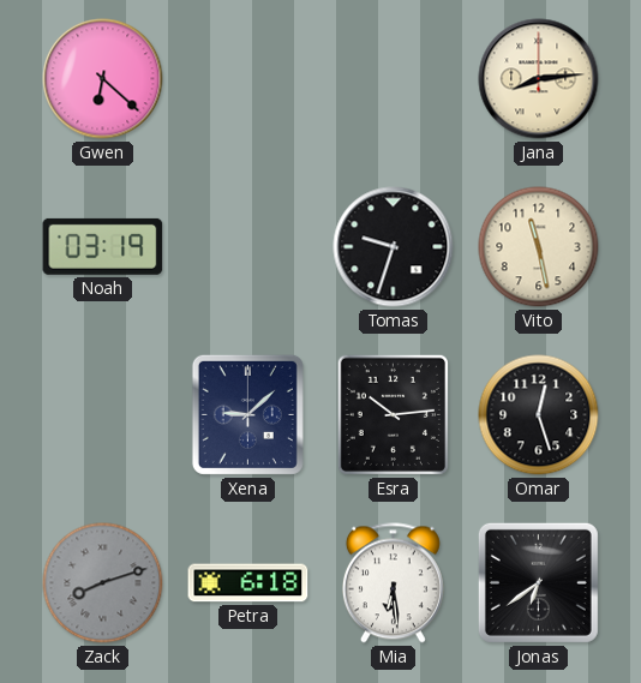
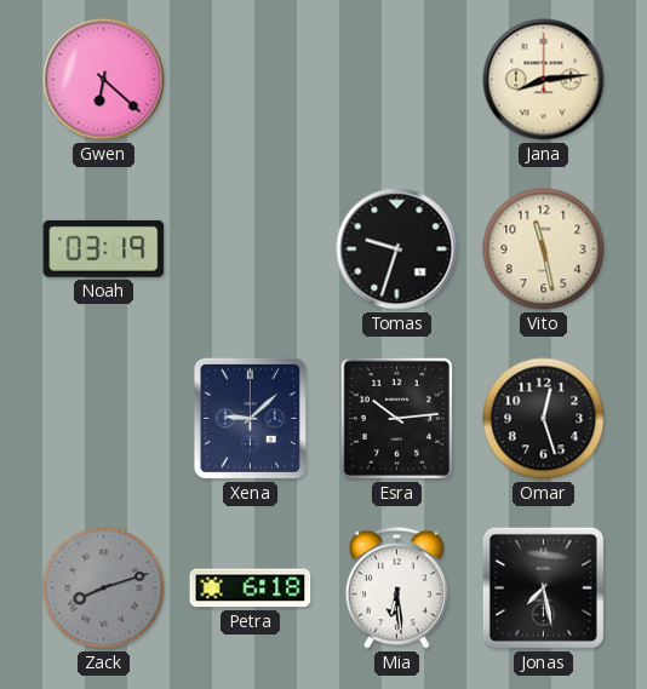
Jonas: 6:39 -> 7:28
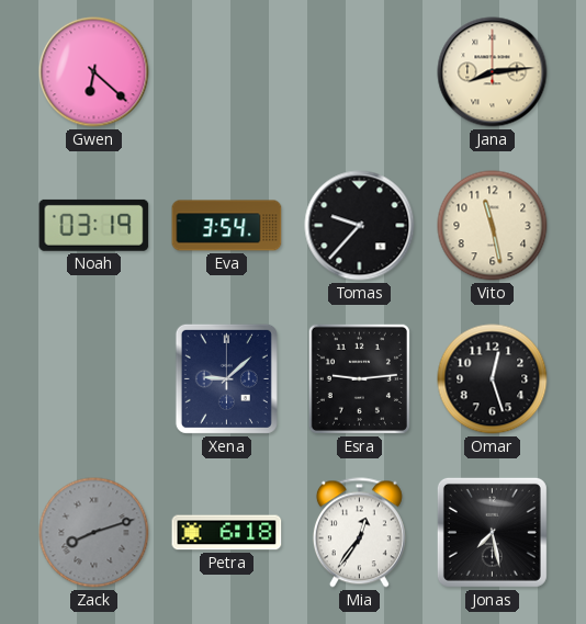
Eva: none -> 3:54
Tomas: 9:33 -> 9:37
Esra: 10:14 -> 9:14
Mia: 6:29 -> 12:36
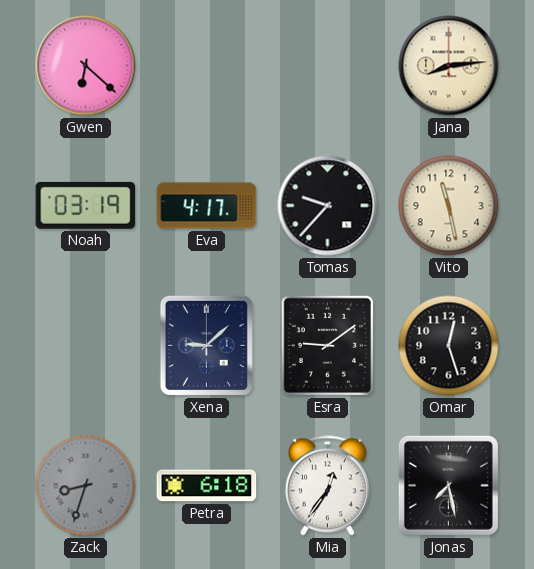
Eva: 3:54 -> 4:17
Esra: 9:14 -> 9:09
Zack: 8:12 -> 8:33
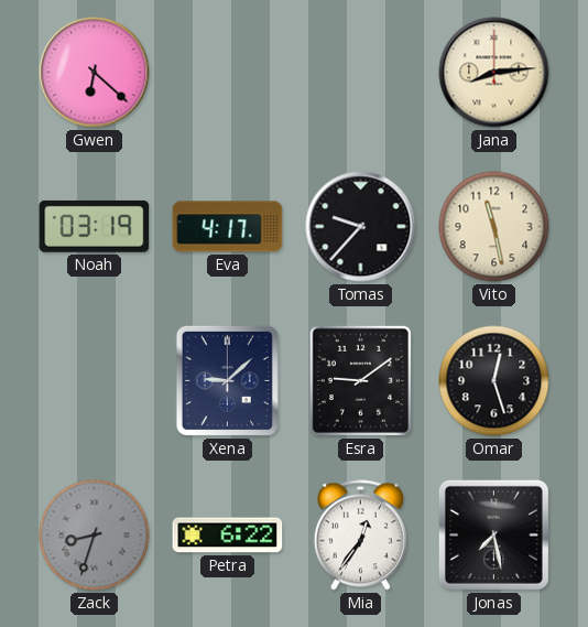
Petra: 6:18 -> 6:22
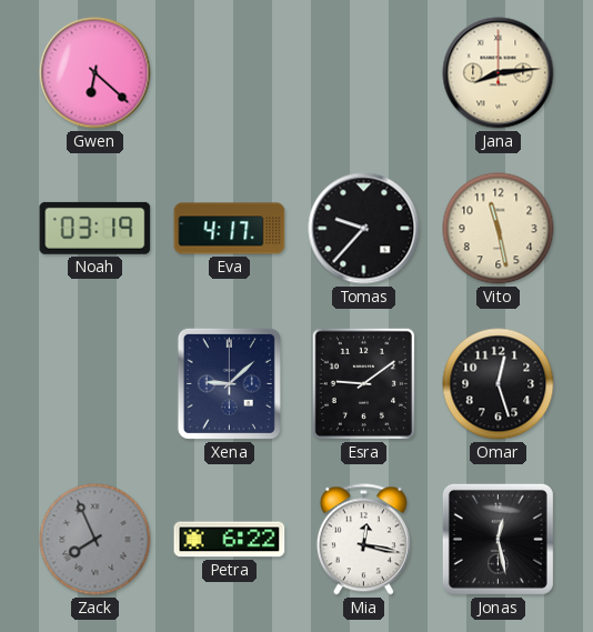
Zack: 8:33 -> 7:56
Mia: 12:36 -> 12:17
Jonas: 7:28 -> 12:28
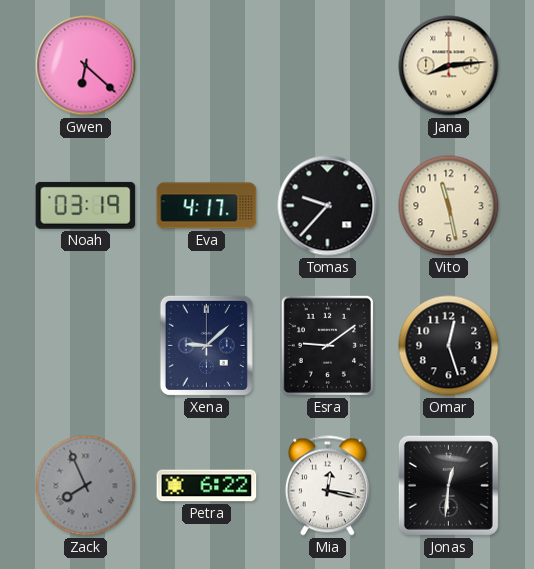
Jonas: 12:28 -> 12:31
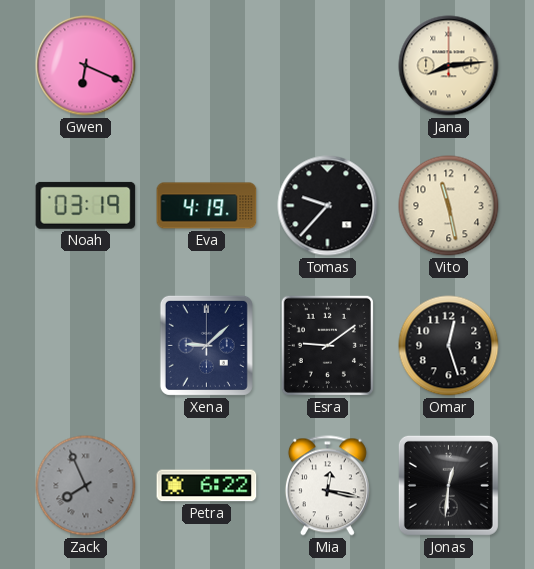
Gwen: 6:22 -> 6:19
Eva: 4:17 -> 4:19
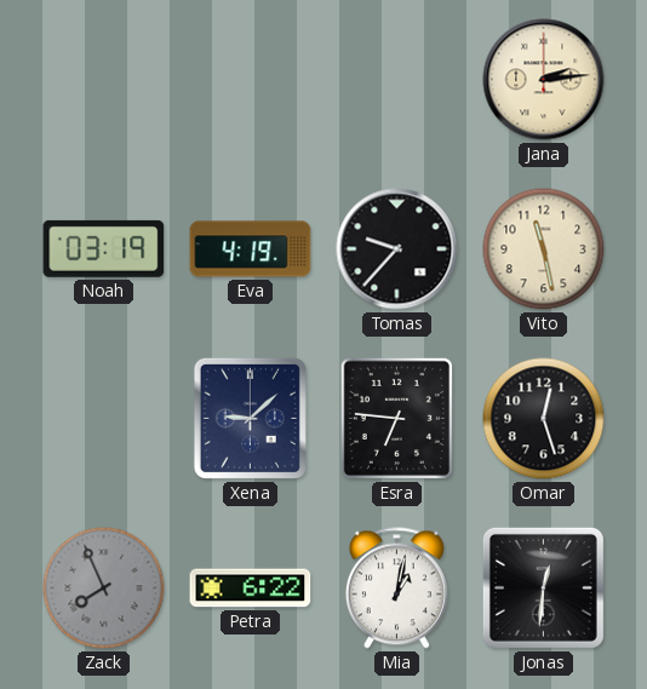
Gwen: 6:19 -> none
Jana: 8:14 -> 2:14
Esra: 9:09 -> 6:46
Mia: 12:17 -> 1:02
